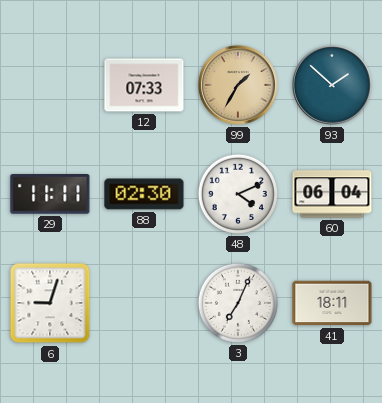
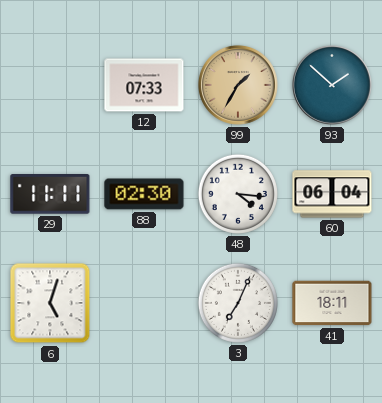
48: 4:11 -> 4:16
6: 9:03 -> 5:03
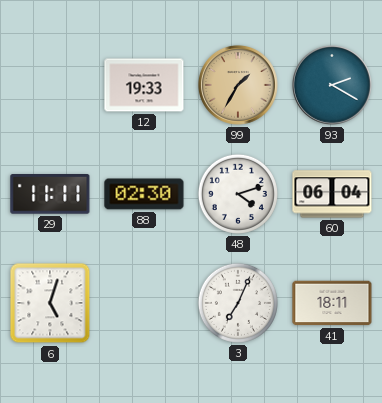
12: 07:33 -> 19:33
93: 1:52 -> 2:20
48: 4:16 -> 4:12
